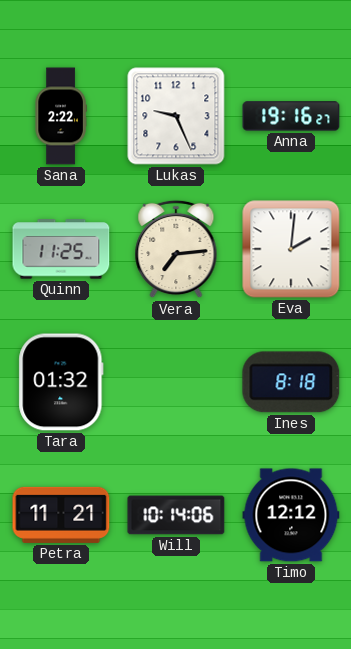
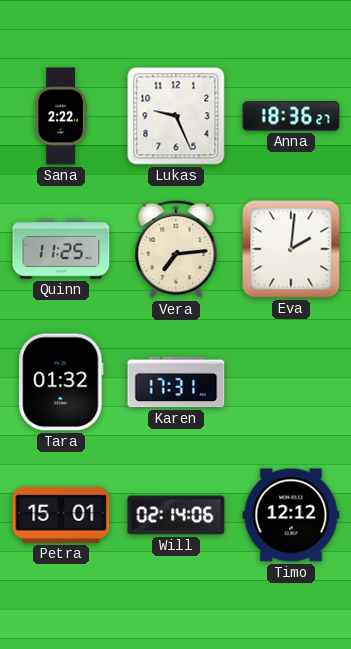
Anna: 19:16 -> 18:36
Karen: none -> 17:31
Ines: 8:18 -> none
Petra: 11:21 -> 15:01
Will: 10:14 -> 02:14
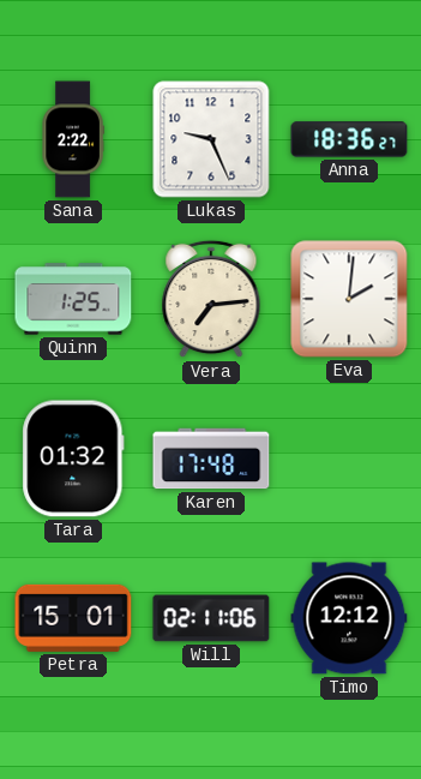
Quinn: 11:25 -> 1:25
Karen: 17:31 -> 17:48
Will: 02:14 -> 02:11
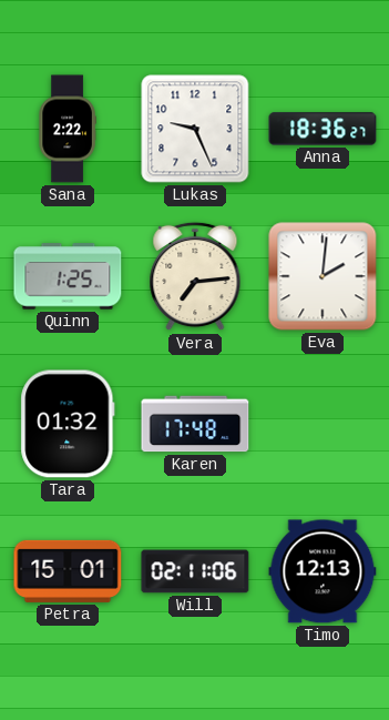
Timo: 12:12 -> 12:13
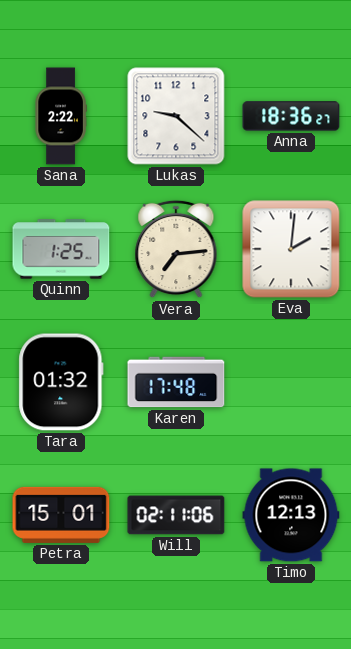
Lukas: 9:26 -> 9:22
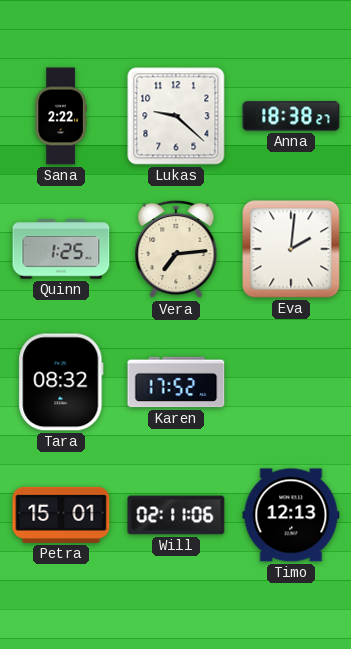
Anna: 18:36 -> 18:38
Tara: 01:32 -> 08:32
Karen: 17:48 -> 17:52
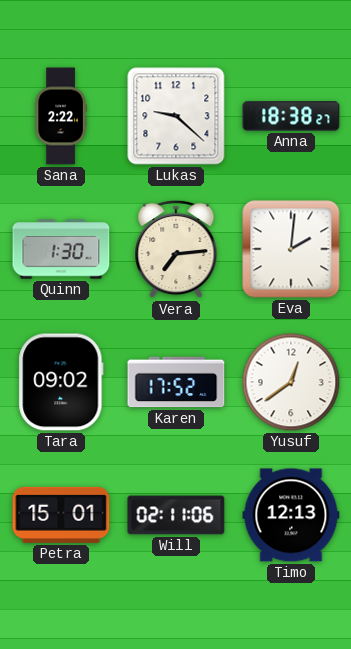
Quinn: 1:25 -> 1:30
Tara: 08:32 -> 09:02
Yusuf: none -> 12:39
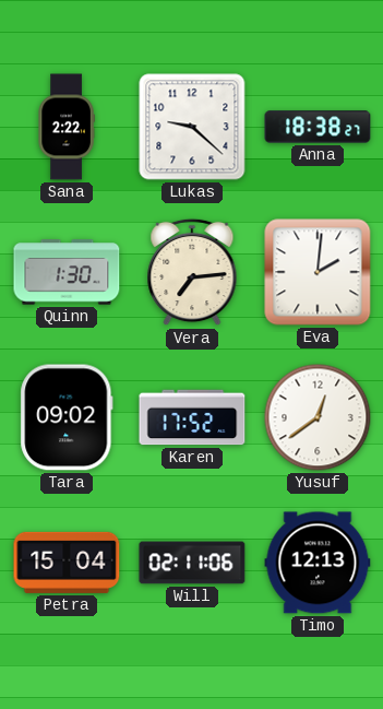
Petra: 15:01 -> 15:04
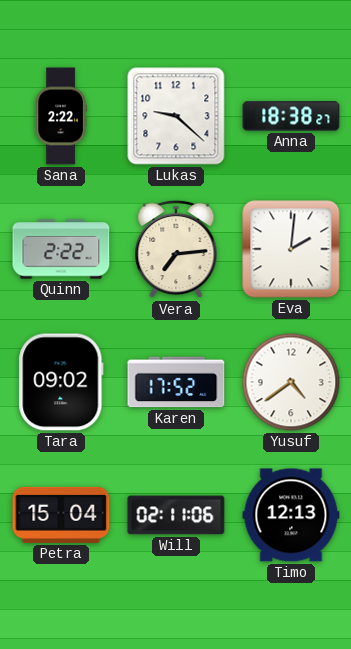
Quinn: 1:30 -> 2:22
Yusuf: 12:39 -> 4:39
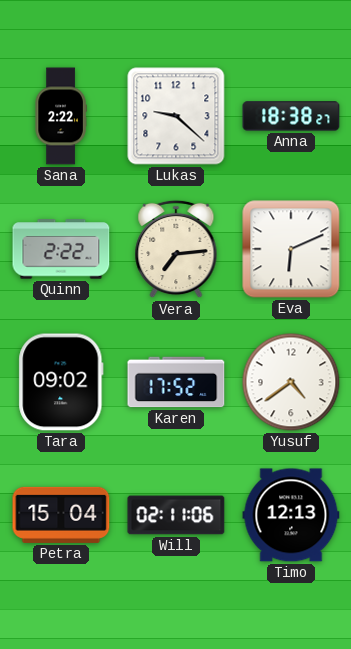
Eva: 2:01 -> 6:11
